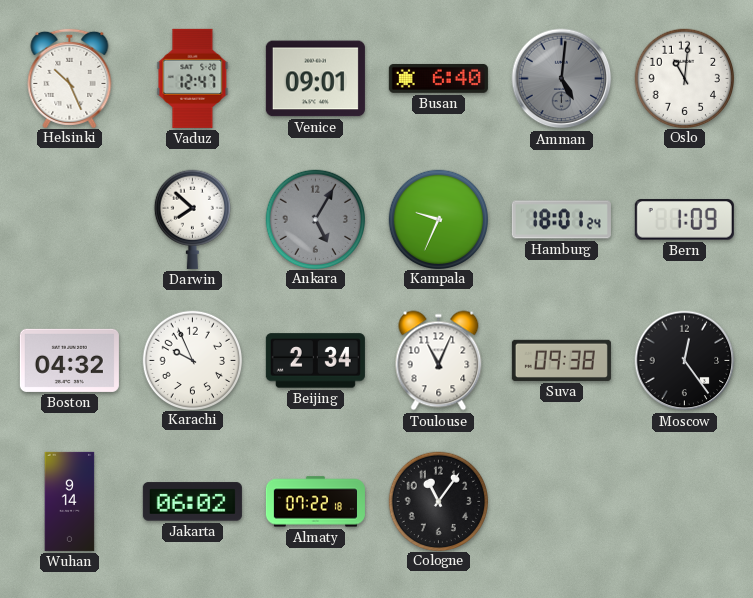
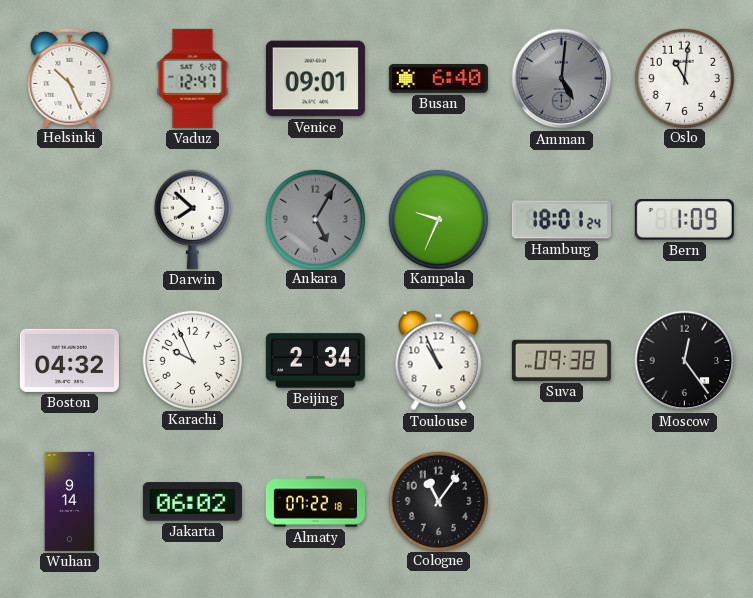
Toulouse: 11:04 -> 10:56
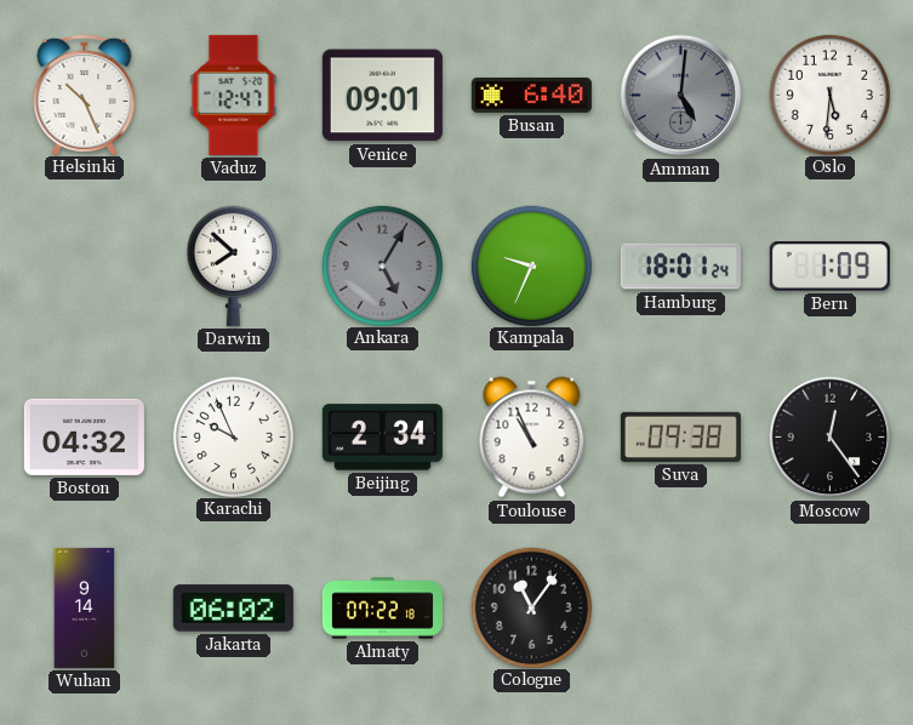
Oslo: 11:01 -> 5:31
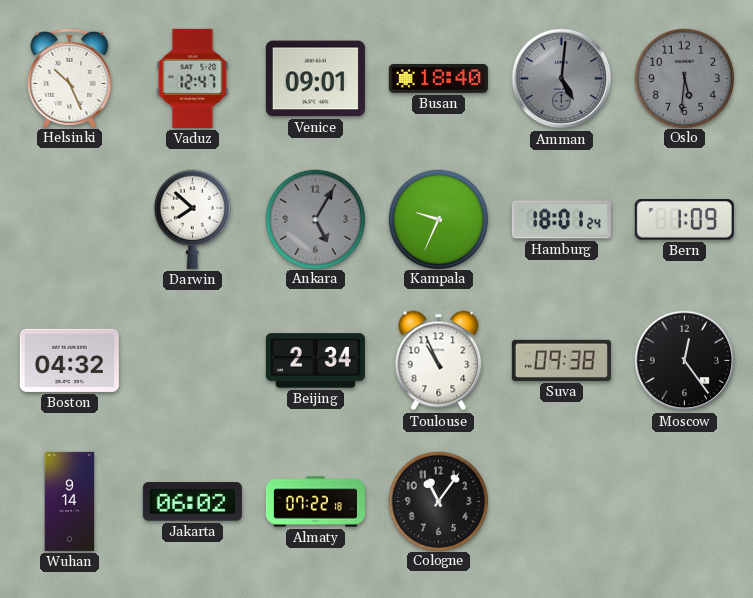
Busan: 6:40 -> 18:40
Oslo dial: white -> grey
Karachi: 9:56 -> none
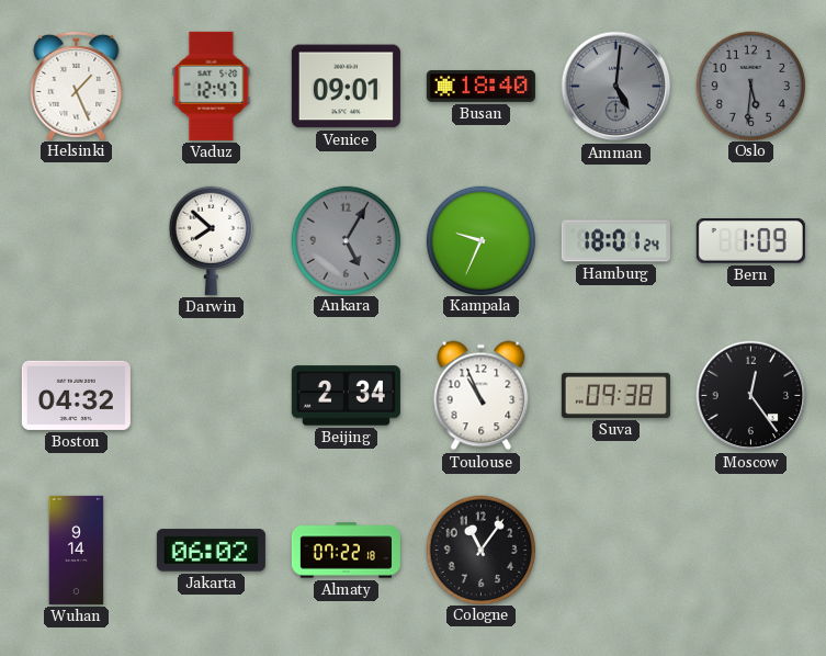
Helsinki: 10:26 -> 1:26
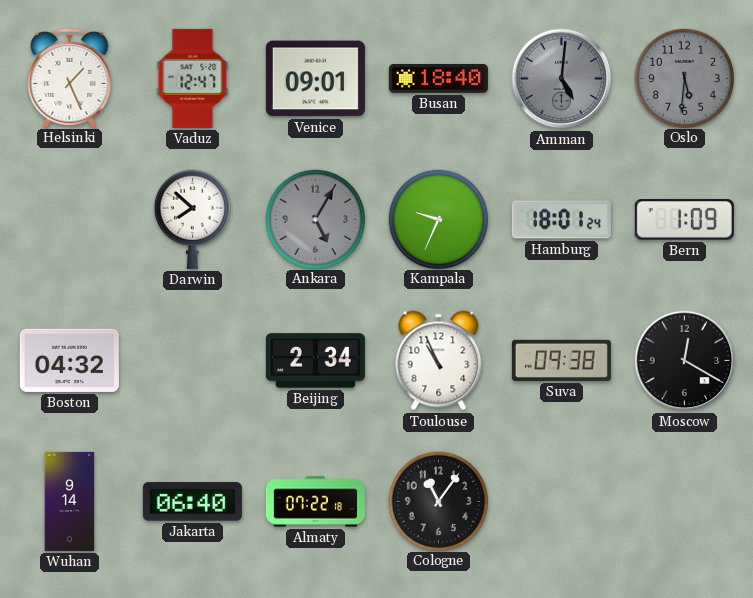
Moscow: 12:24 -> 12:20
Jakarta: 06:02 -> 06:40
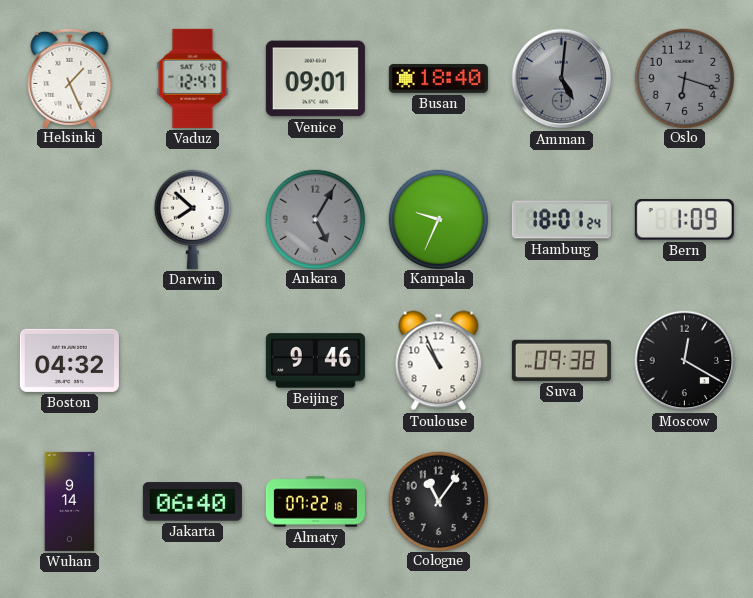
Oslo: 5:31 -> 6:18
Beijing: 2:34 -> 9:46
